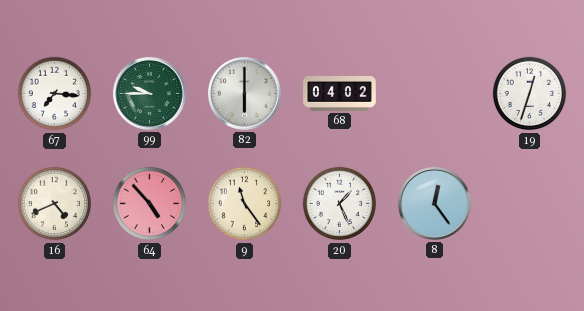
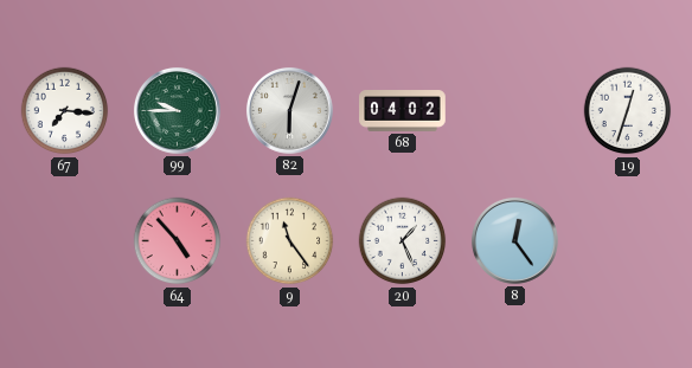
82: 6:00 -> 6:03
16: 4:41 -> none
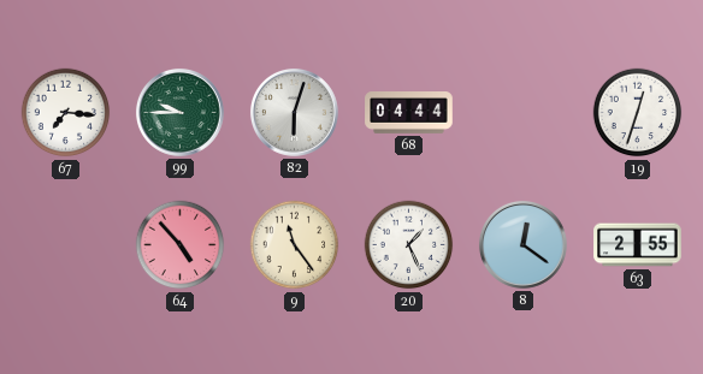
68: 04:02 -> 04:44
8: 12:24 -> 12:21
63: none -> 2:55
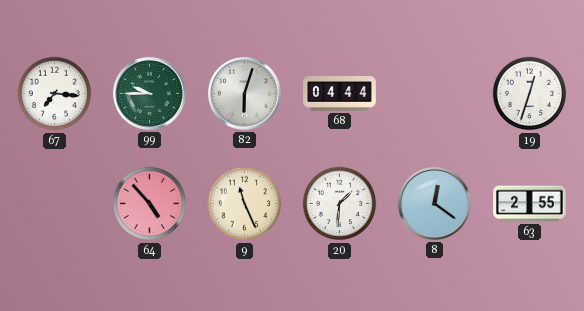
9: 11:24 -> 11:26
20: 1:26 -> 1:31
